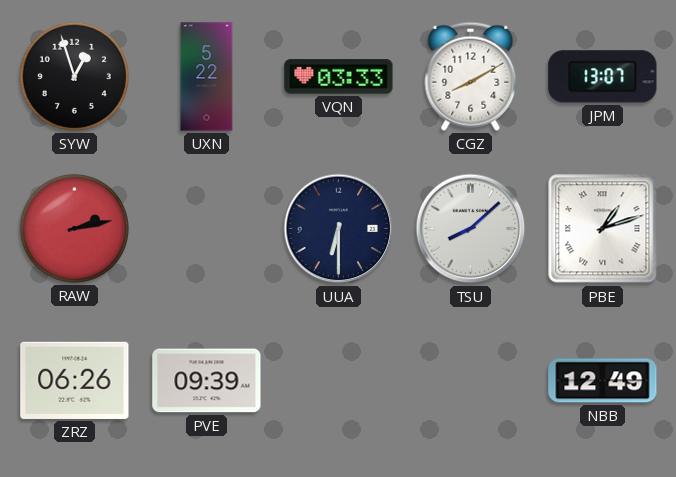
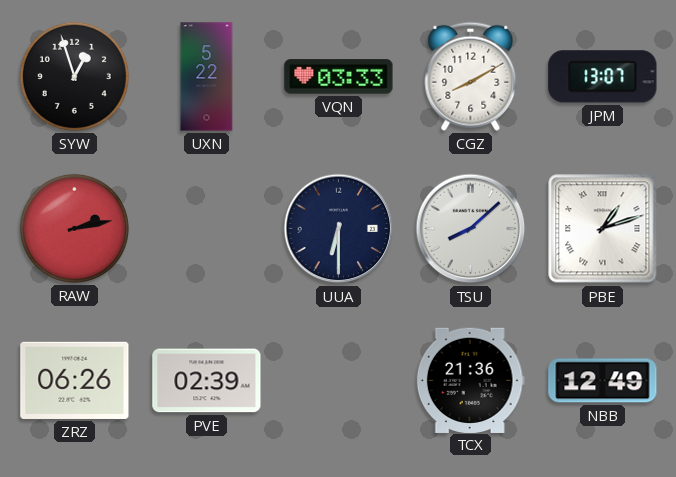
PVE: 09:39 -> 02:39
TCX: none -> 21:36
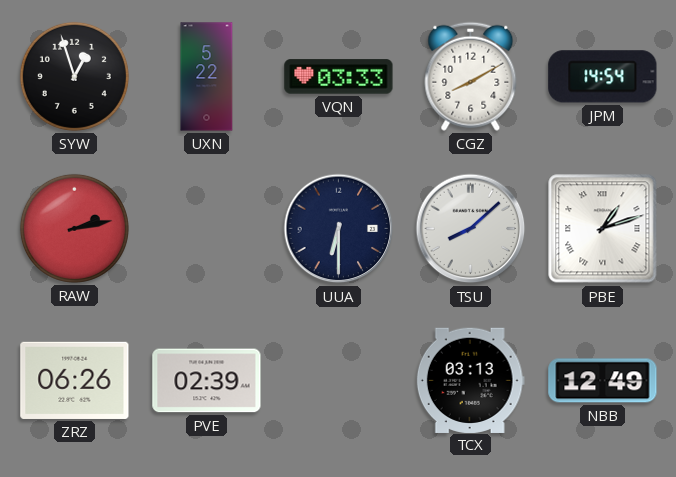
JPM: 13:07 -> 14:54
TCX: 21:36 -> 03:13
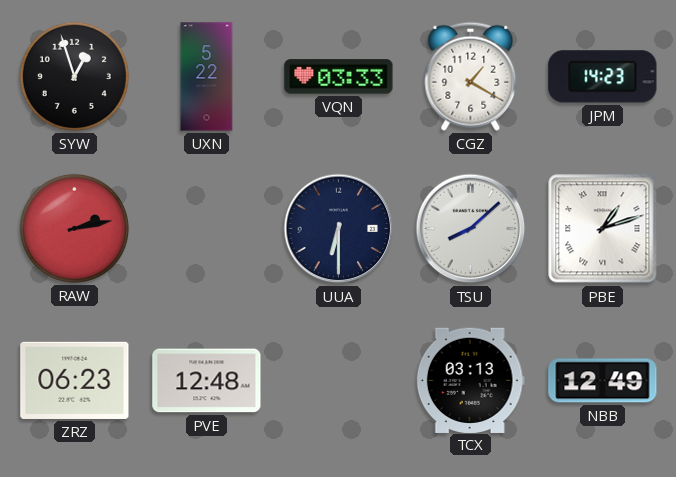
CGZ: 8:10 -> 1:20
JPM: 14:54 -> 14:23
ZRZ: 06:26 -> 06:23
PVE: 02:39 -> 12:48
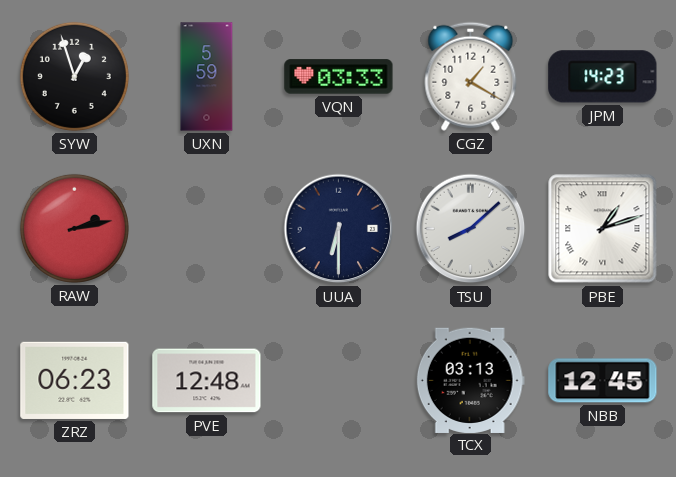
UXN: 5:22 -> 5:59
NBB: 12:49 -> 12:45
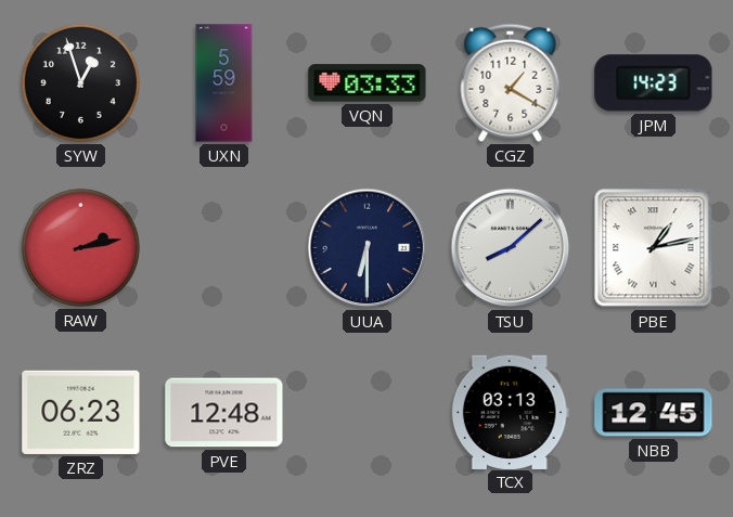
PBE: 1:12 -> 1:13
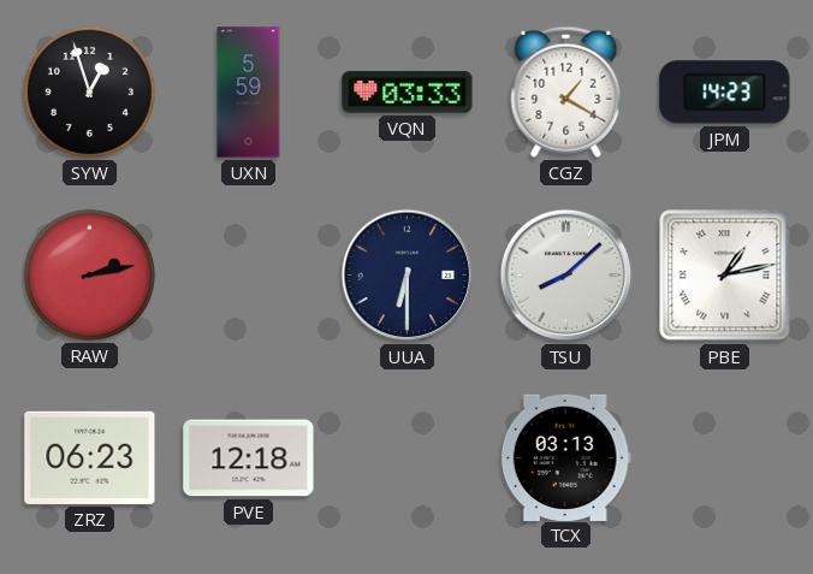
PVE: 12:48 -> 12:18
NBB: 12:45 -> none
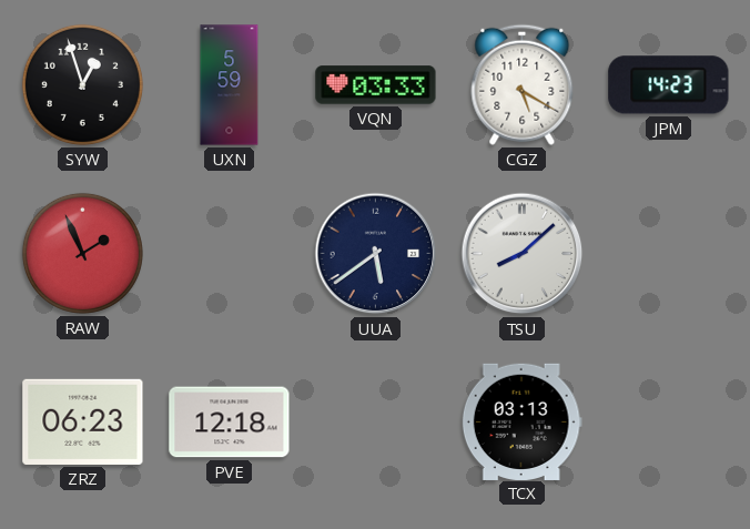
CGZ: 1:20 -> 5:20
RAW: 2:13 -> 1:56
UUA: 6:30 -> 5:39
PBE: 1:13 -> none
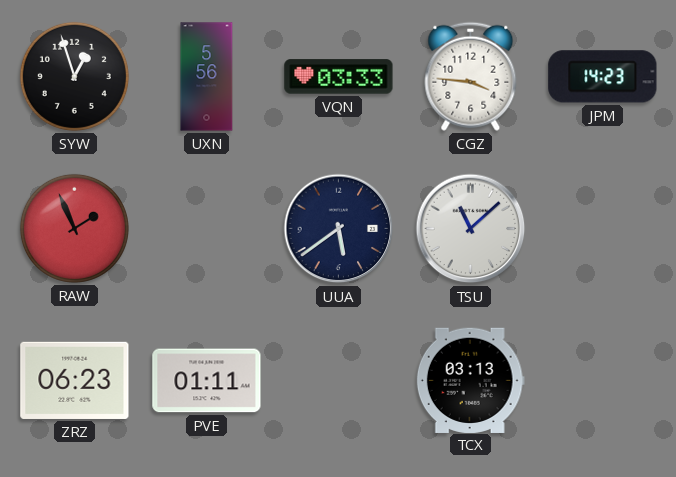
UXN: 5:59 -> 5:56
CGZ: 5:20 -> 3:46
TSU: 8:08 -> 11:08
PVE: 12:18 -> 01:11
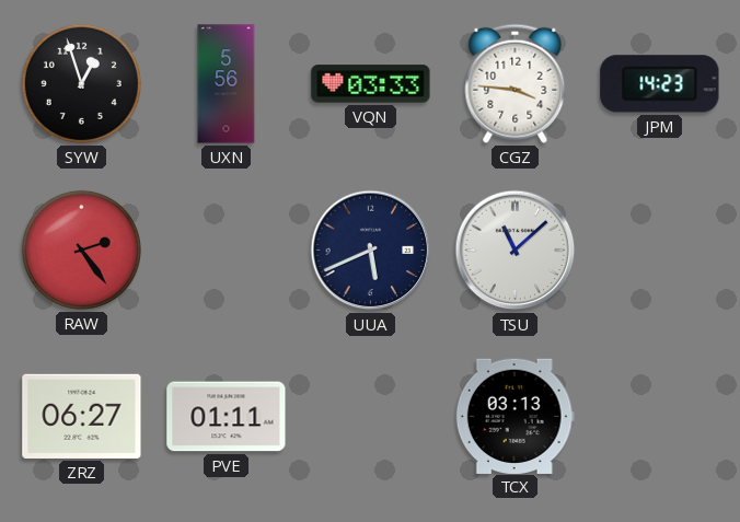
RAW: 1:56 -> 2:24
UUA: 5:39 -> 5:41
ZRZ: 06:23 -> 06:27
